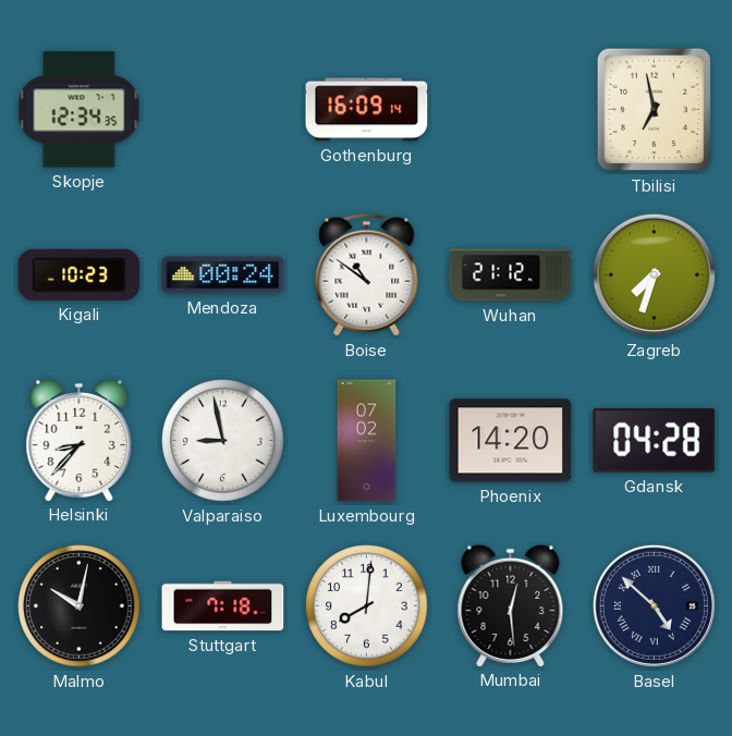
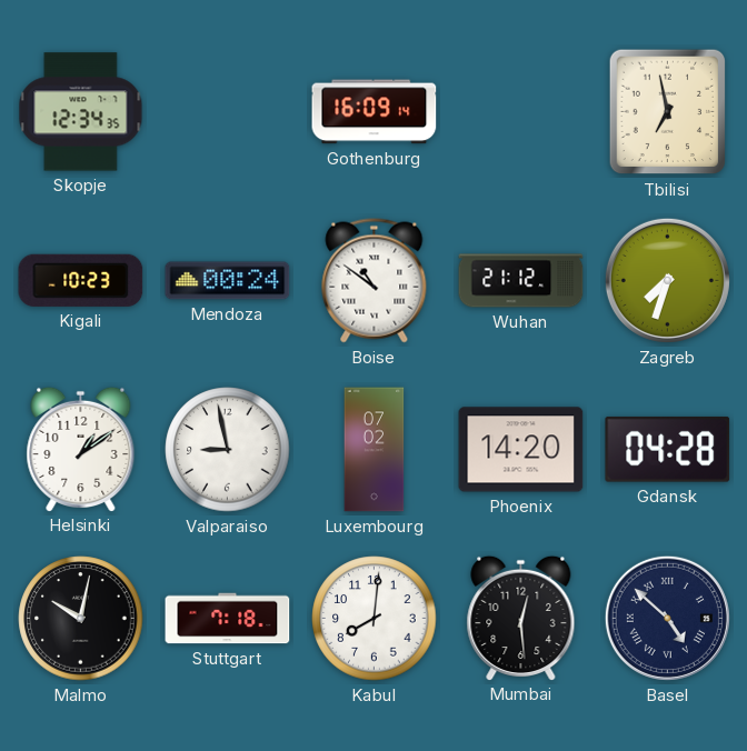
Helsinki: 8:37 -> 1:09
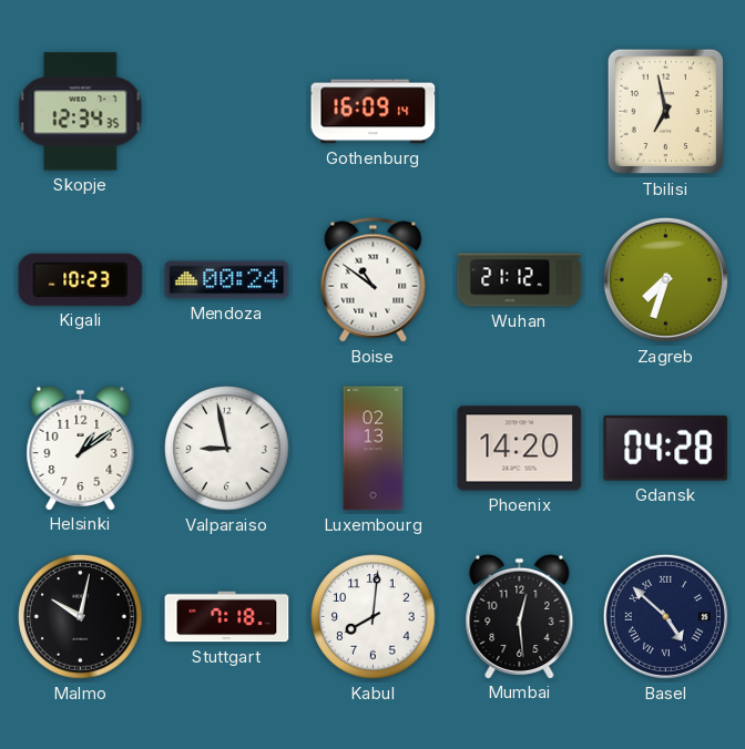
Luxembourg: 07:02 -> 02:13
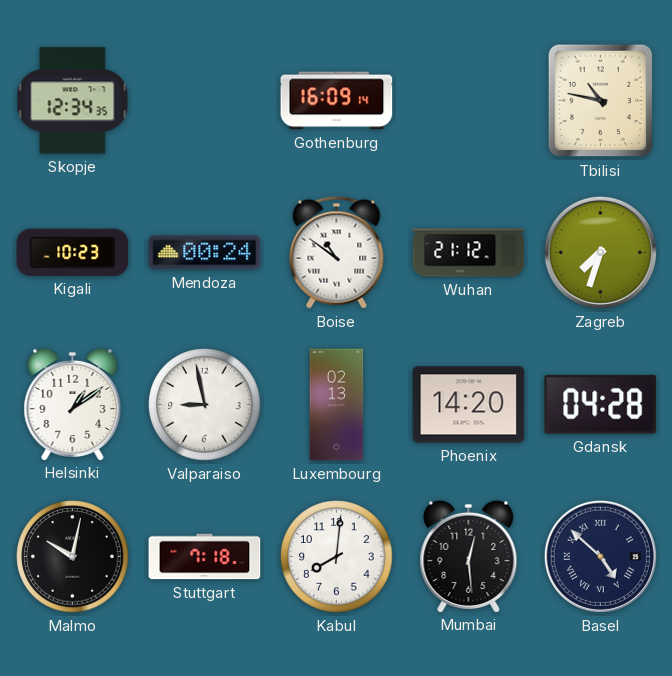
Tbilisi: 6:58 -> 10:47
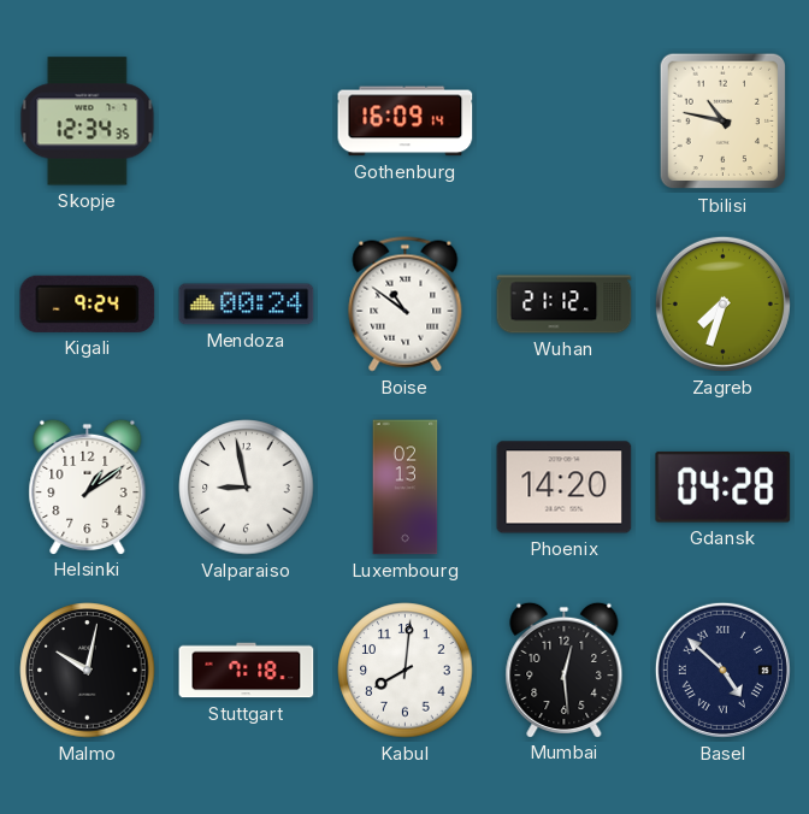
Kigali: 10:23 -> 9:24
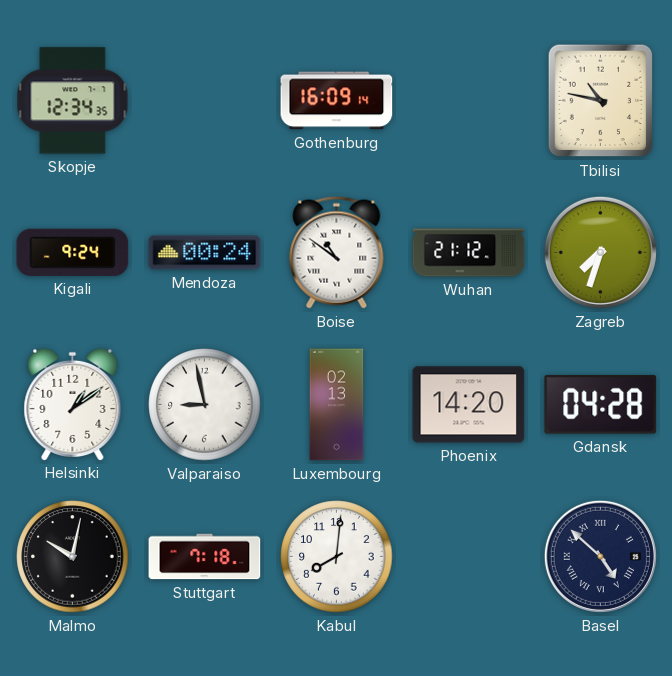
Mumbai: 12:29 -> none
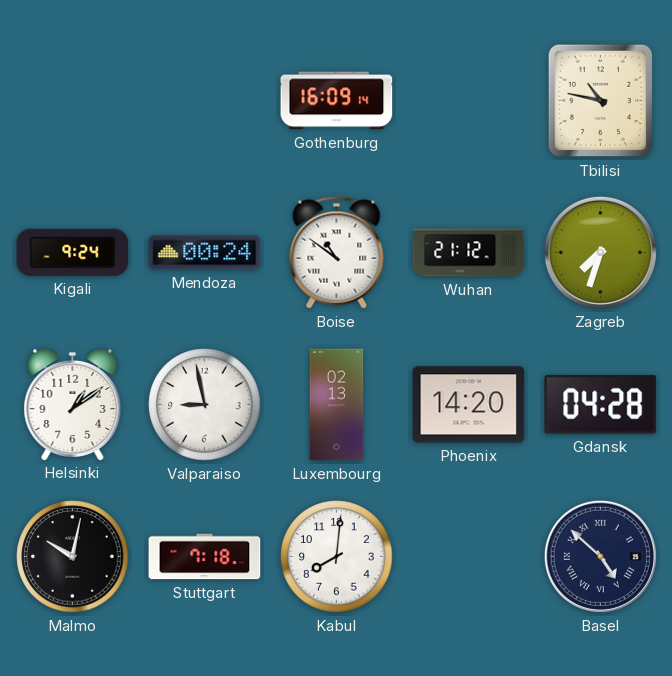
Skopje: 12:34 -> none
